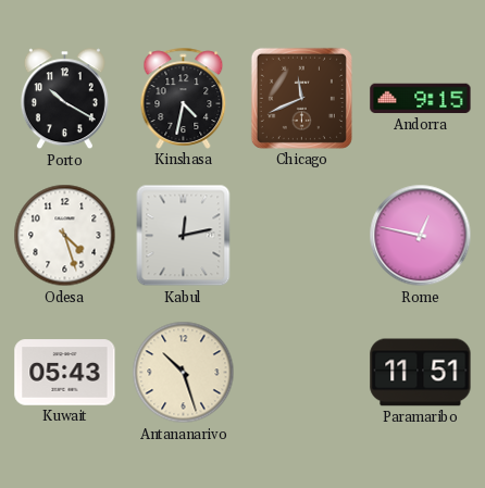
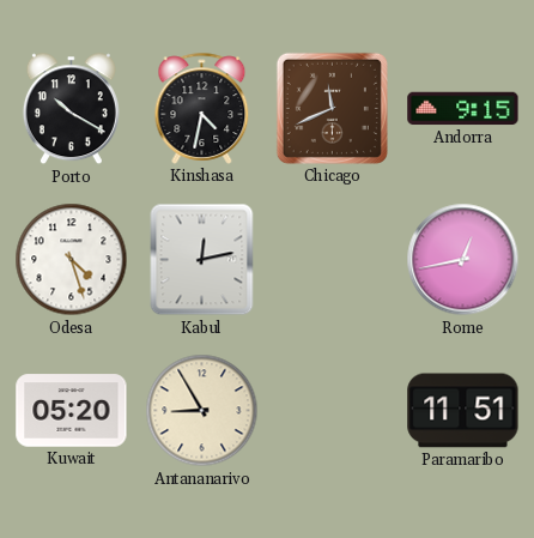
Rome: 12:47 -> 12:43
Kuwait: 05:43 -> 05:20
Antananarivo: 10:27 -> 8:55
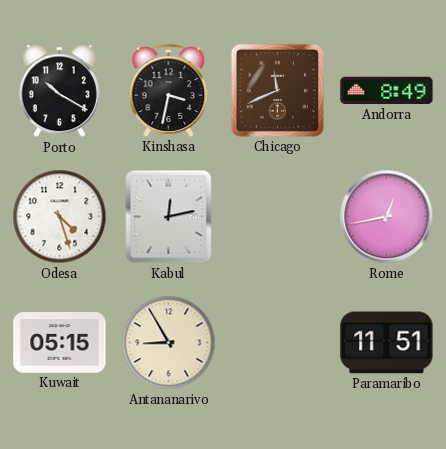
Kinshasa: 4:32 -> 3:32
Andorra: 9:15 -> 8:49
Kuwait: 05:20 -> 05:15
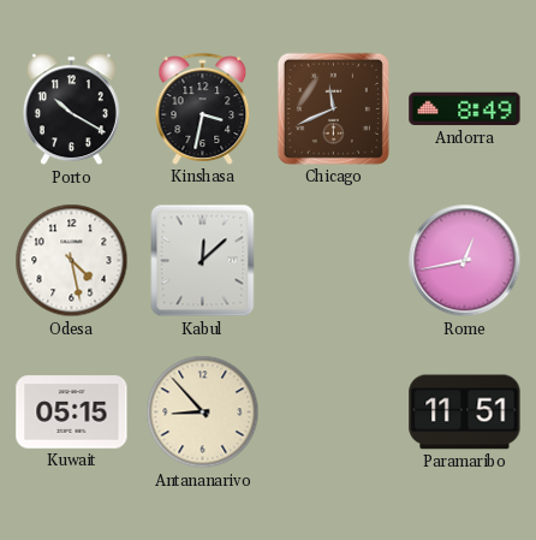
Odesa: 4:27 -> 4:28
Kabul: 12:13 -> 12:08
Antananarivo: 8:55 -> 8:53
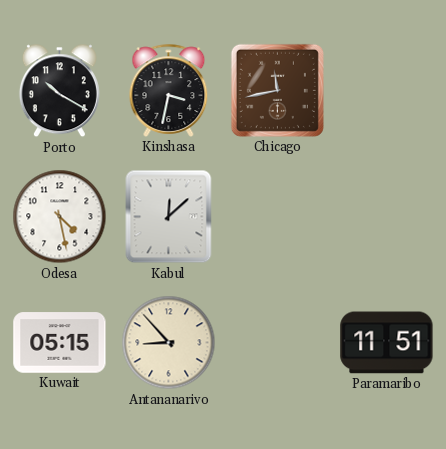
Chicago: 11:41 -> 11:43
Andorra: 8:49 -> none
Rome: 12:43 -> none
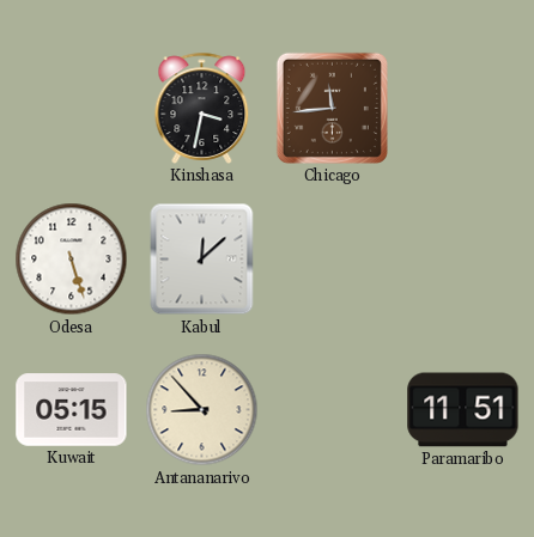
Porto: 10:20 -> none
Chicago: 11:43 -> 11:44
Odesa: 4:28 -> 5:27
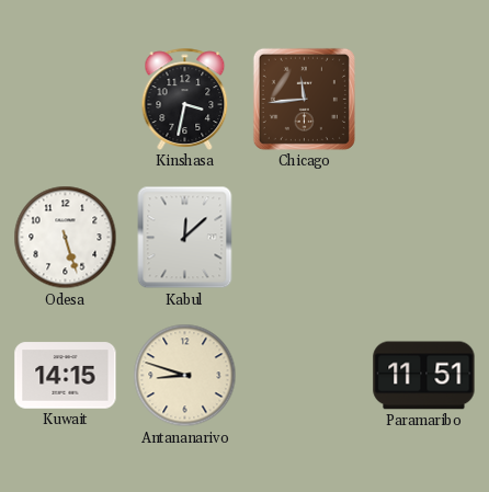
Kuwait: 05:15 -> 14:15
Antananarivo: 8:53 -> 8:48
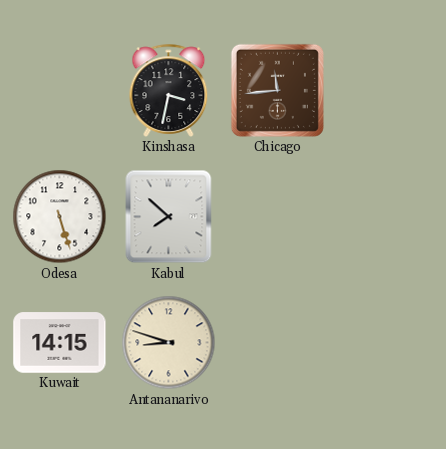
Kabul: 12:08 -> 7:52
Paramaribo: 11:51 -> none
